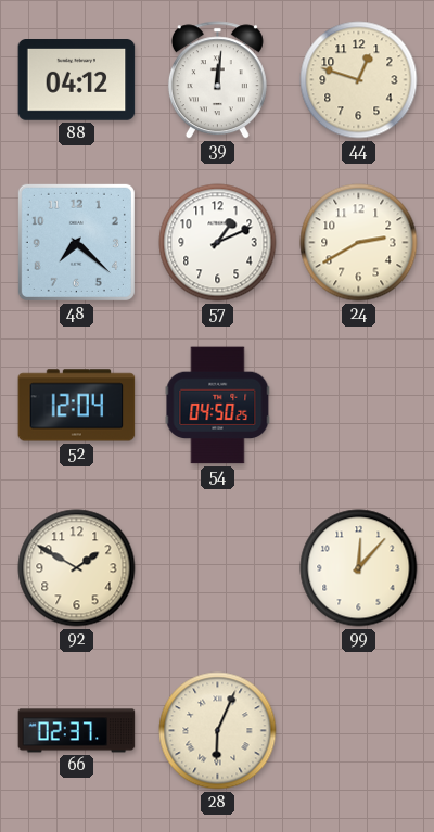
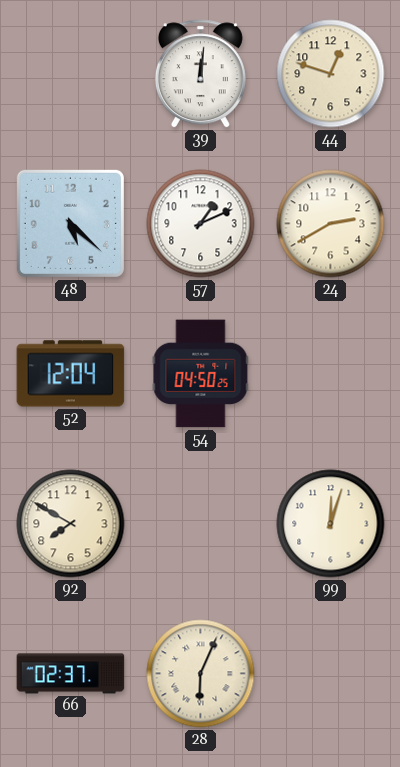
88: 04:12 -> none
48: 7:22 -> 5:22
92: 1:50 -> 7:50
99: 12:07 -> 12:03
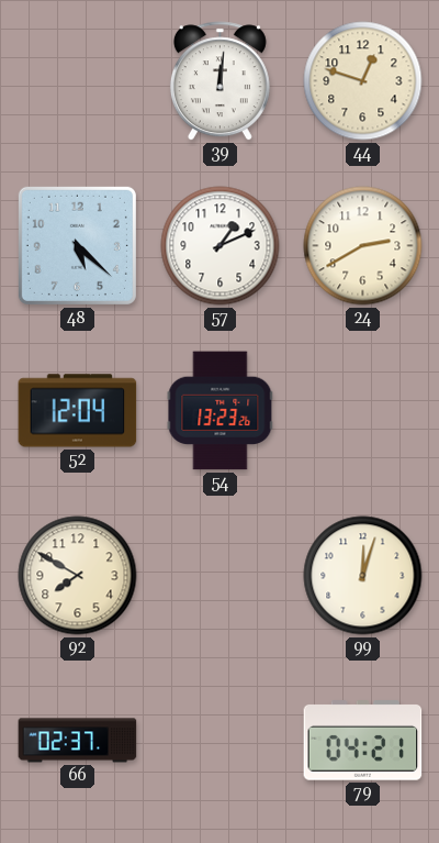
54: 04:50 -> 13:23
28: 6:04 -> none
79: none -> 04:21
